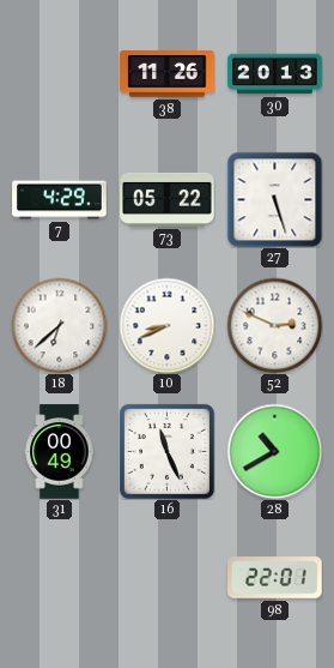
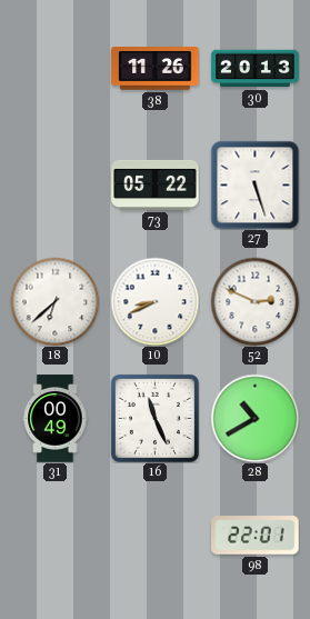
7: 4:29 -> none
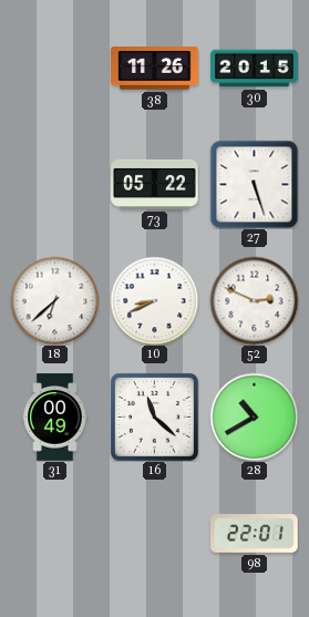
30: 20:13 -> 20:15
16: 11:26 -> 11:22
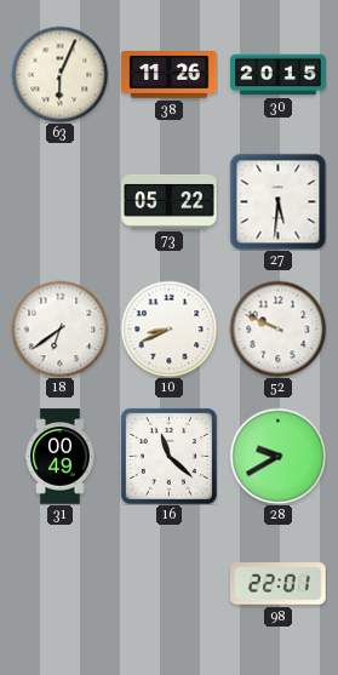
63: none -> 6:04
27: 5:27 -> 5:31
18: 6:38 -> 6:39
52: 2:49 -> 9:49
28: 10:40 -> 9:40
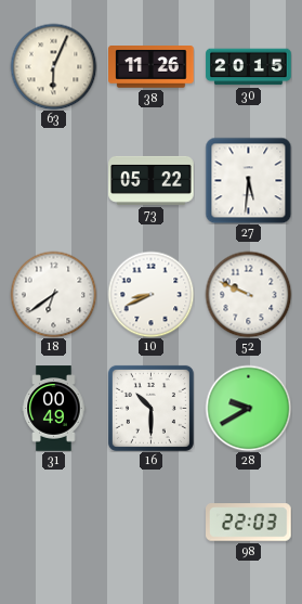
16: 11:22 -> 10:30
98: 22:01 -> 22:03
